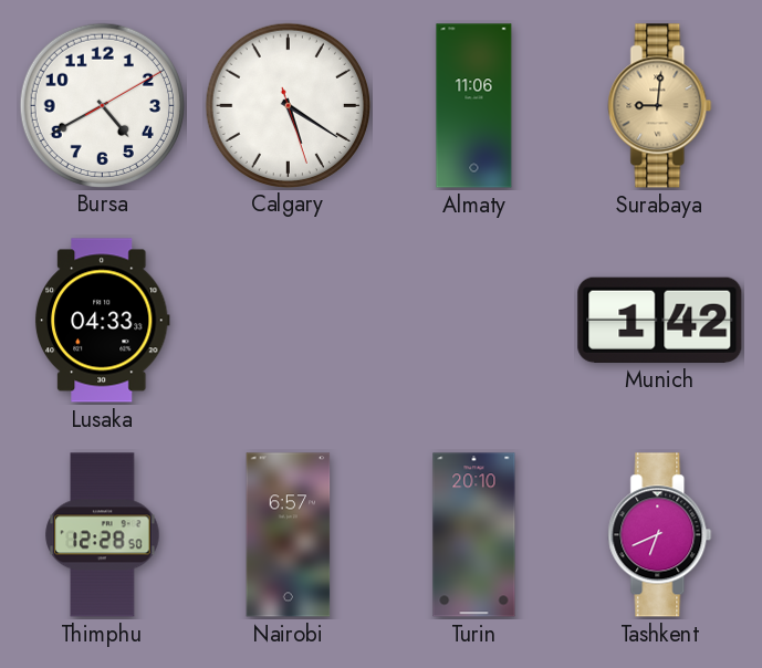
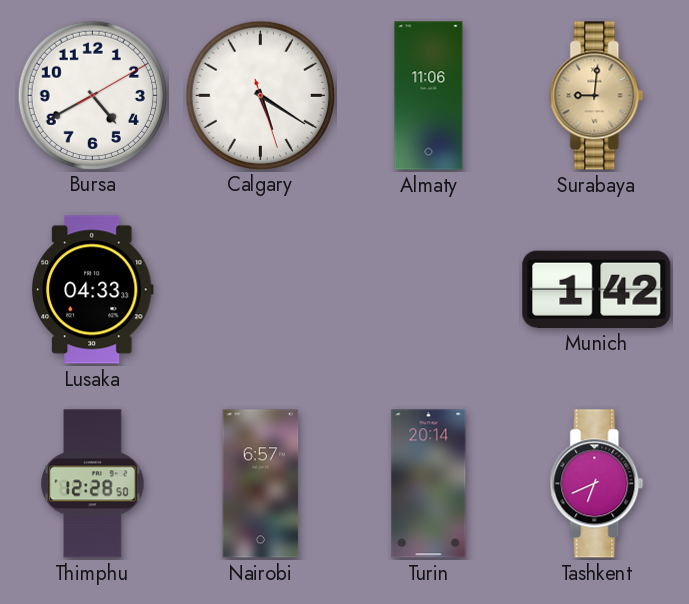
Turin: 20:10 -> 20:14
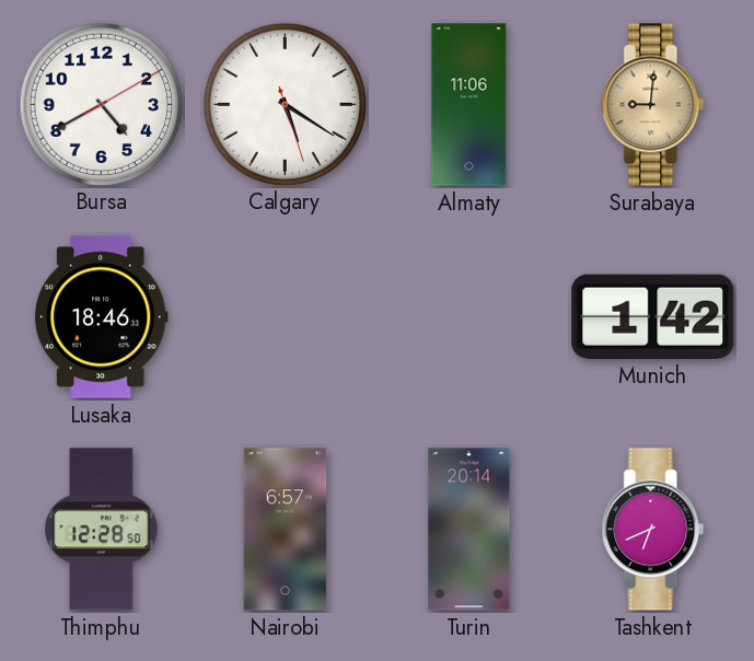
Lusaka: 04:33 -> 18:46
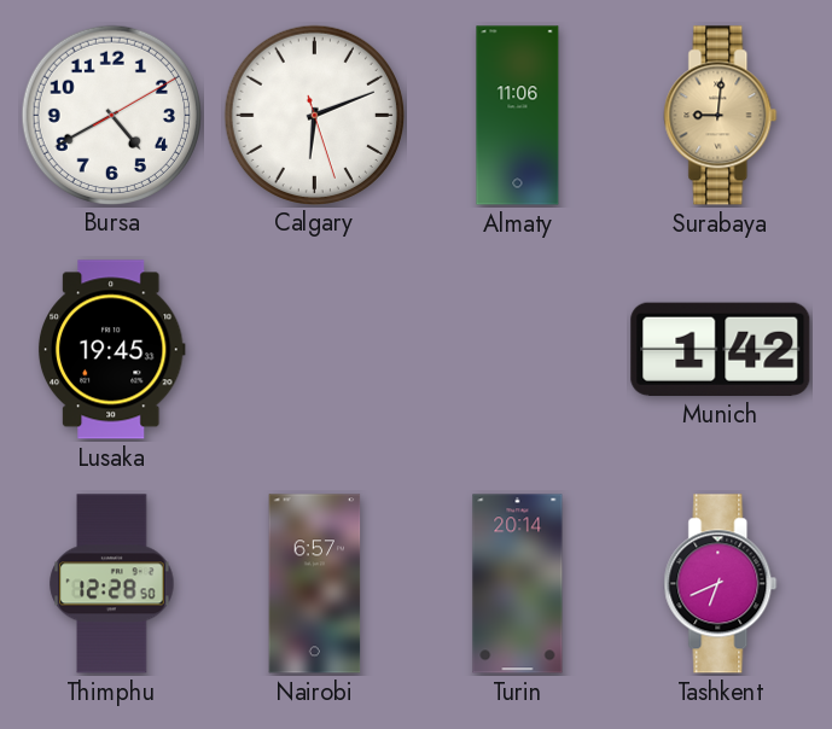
Calgary: 5:20 -> 6:11
Lusaka: 18:46 -> 19:45
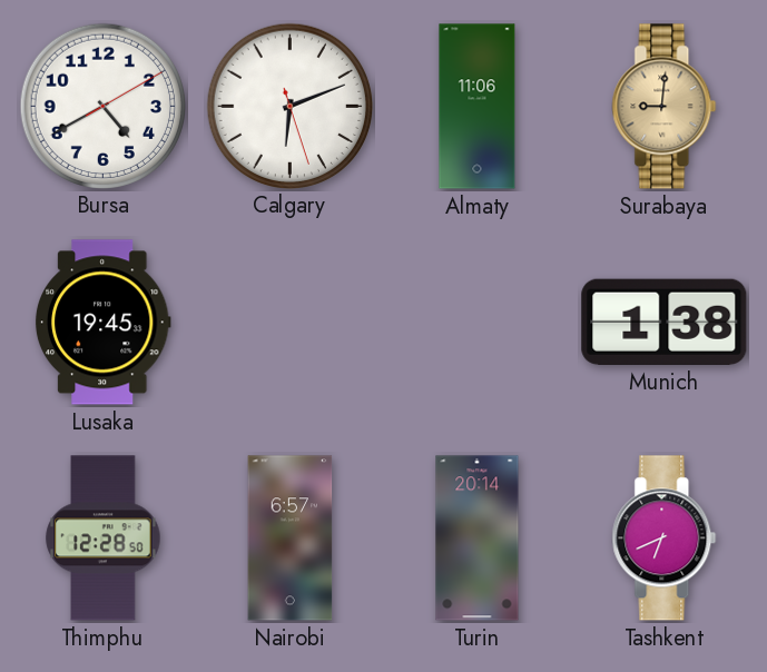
Munich: 1:42 -> 1:38
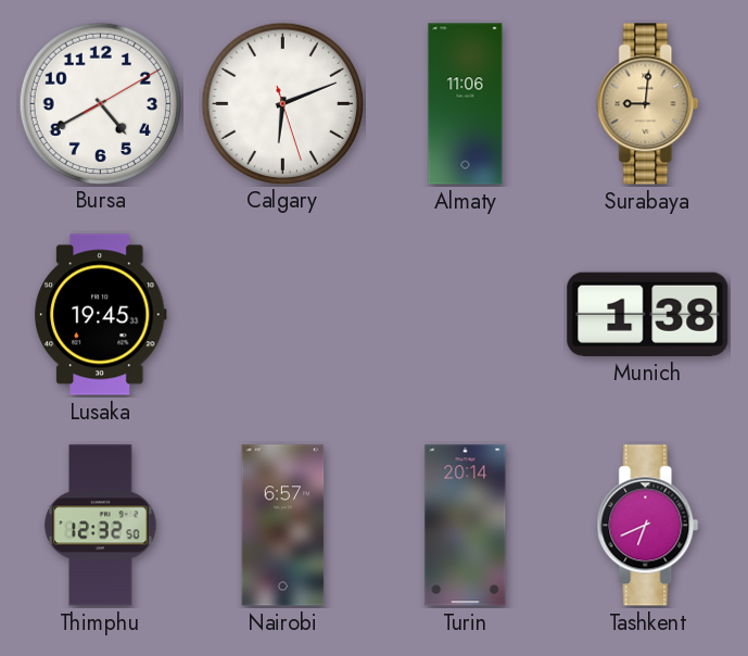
Thimphu: 12:28 -> 12:32
